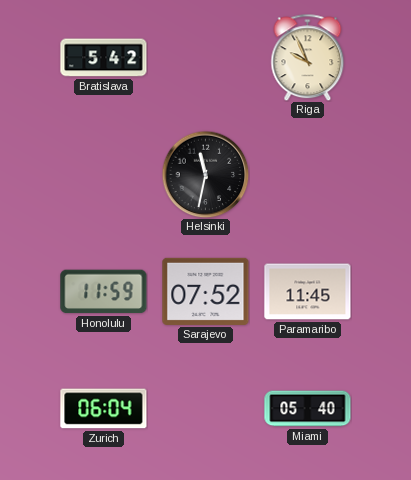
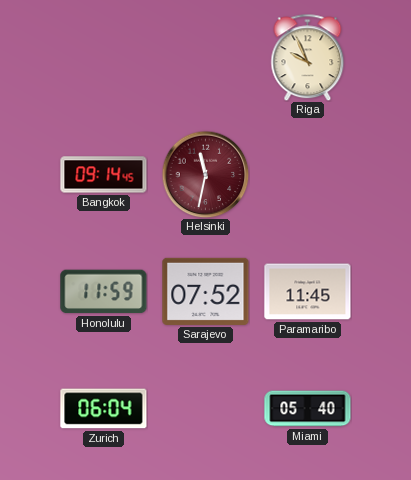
Bratislava: 5:42 -> none
Bangkok: none -> 09:14
Helsinki dial: black -> burgundy
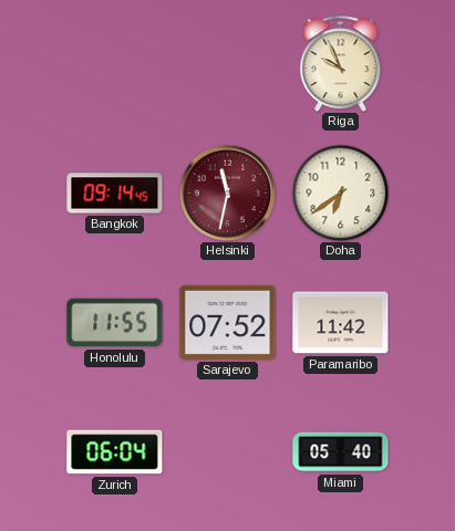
Doha: none -> 6:39
Honolulu: 11:59 -> 11:55
Paramaribo: 11:45 -> 11:42
